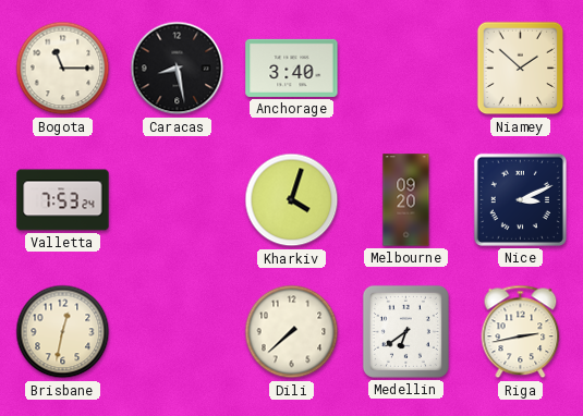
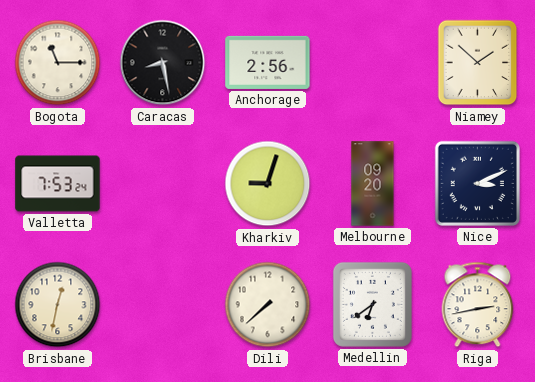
Anchorage: 3:40 -> 2:56
Kharkiv: 4:03 -> 9:03
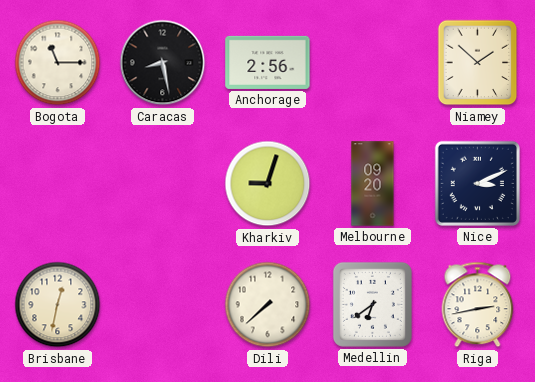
Valletta: 7:53 -> none
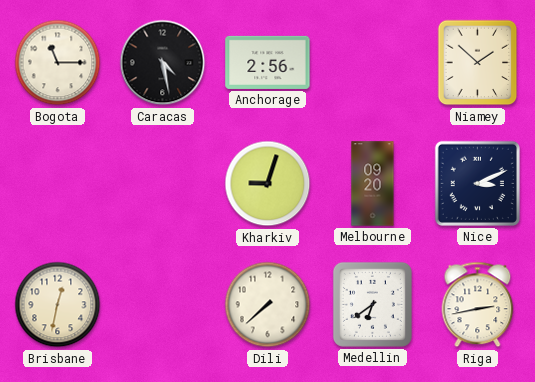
Caracas: 8:28 -> 4:28
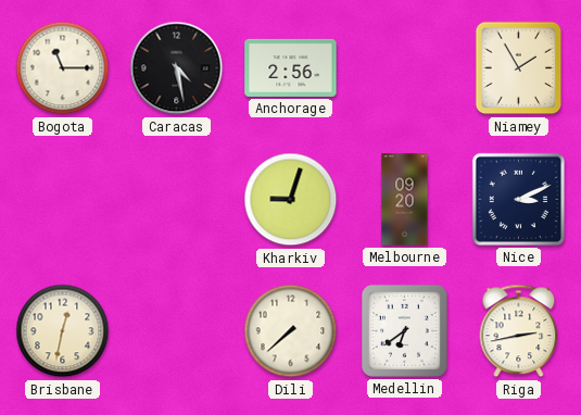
Niamey: 1:52 -> 1:55
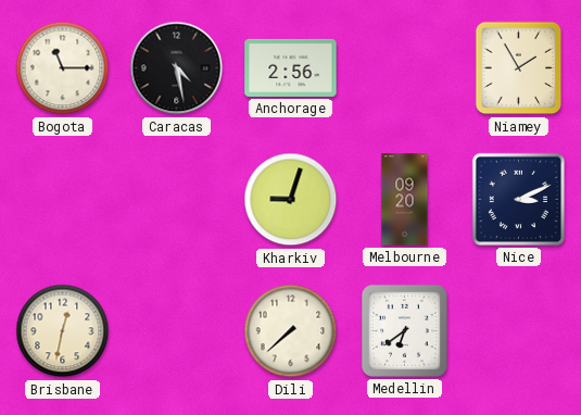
Riga: 2:43 -> none
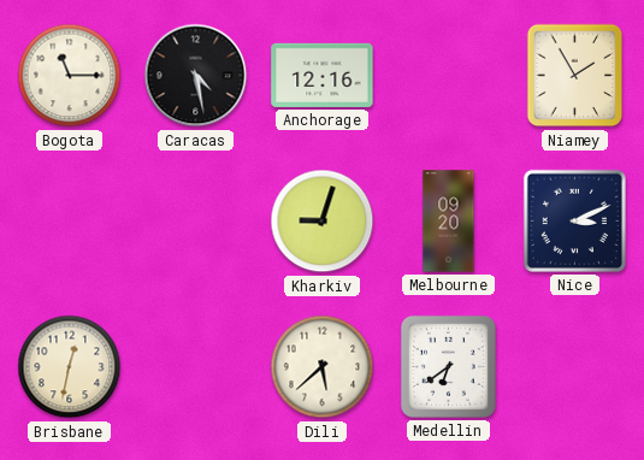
Anchorage: 2:56 -> 12:16
Dili: 7:38 -> 5:38
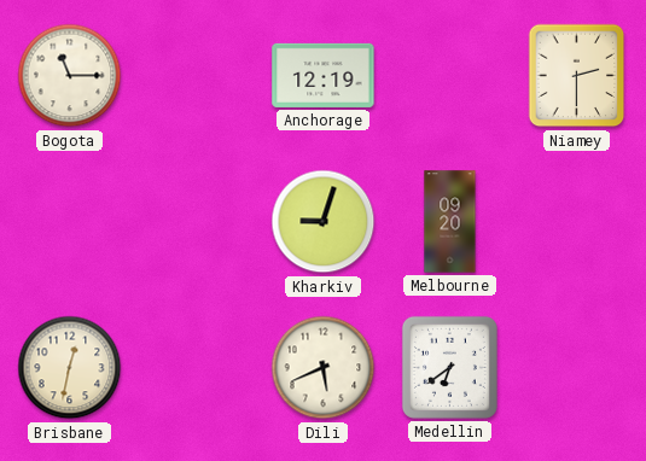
Caracas: 4:28 -> none
Anchorage: 12:16 -> 12:19
Niamey: 1:55 -> 2:30
Nice: 3:11 -> none
Dili: 5:38 -> 5:41
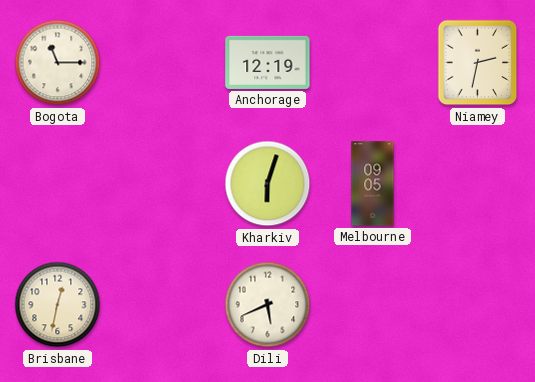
Niamey: 2:30 -> 2:32
Kharkiv: 9:03 -> 6:03
Melbourne: 09:20 -> 09:05
Medellin: 6:39 -> none
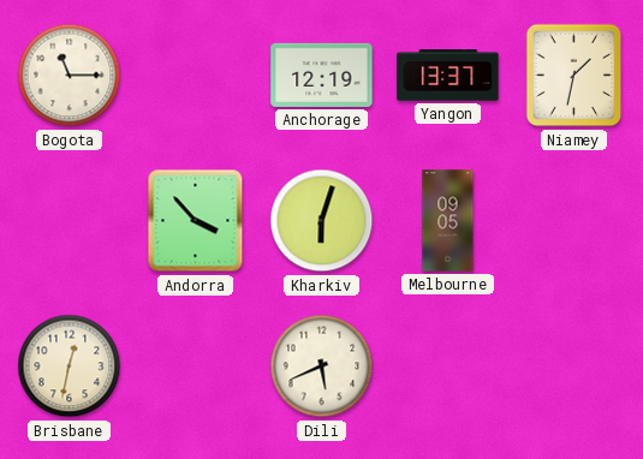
Yangon: none -> 13:37
Niamey: 2:32 -> 1:32
Andorra: none -> 3:53
